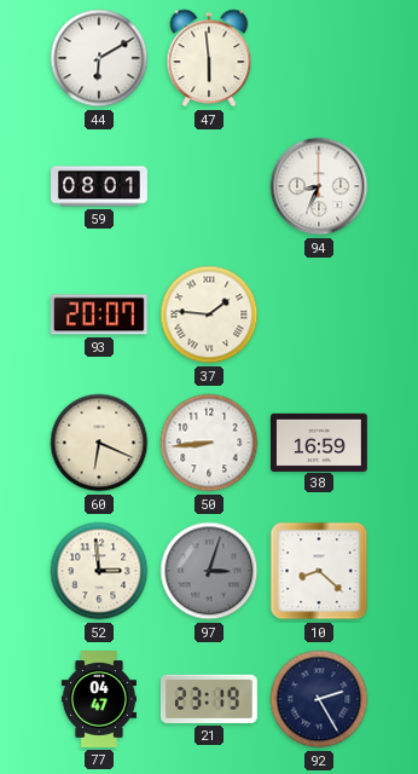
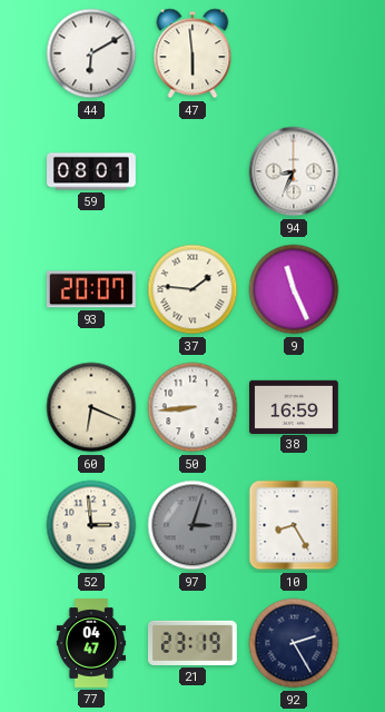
9: none -> 11:26
10: 8:22 -> 8:25
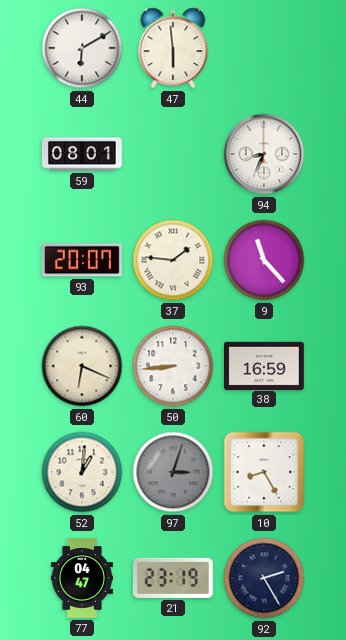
9: 11:26 -> 11:23
52: 2:59 -> 1:01
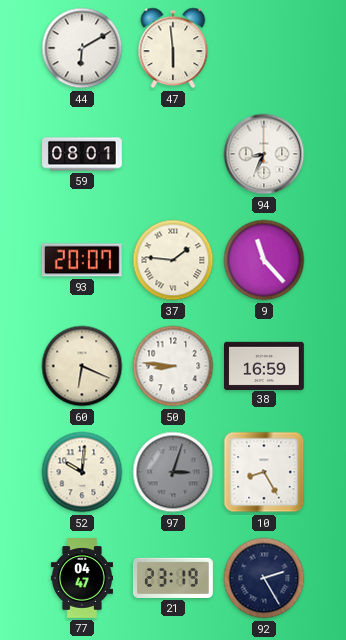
50: 8:44 -> 8:46
52: 1:01 -> 10:01
